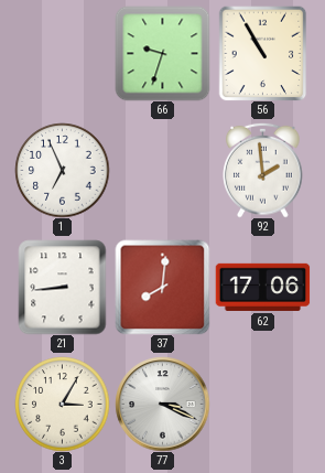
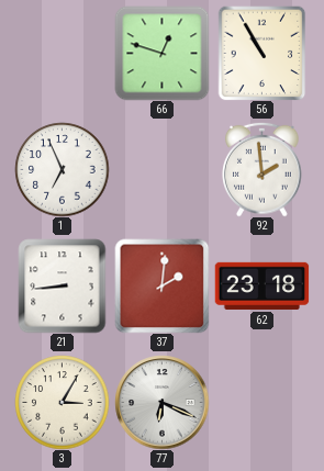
66: 9:33 -> 12:48
37: 8:01 -> 2:01
62: 17:06 -> 23:18
77: 3:19 -> 6:19
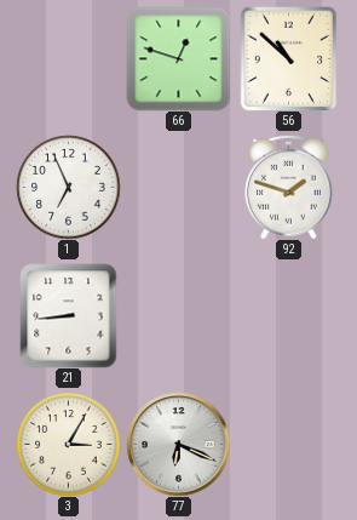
56: 10:55 -> 10:52
92: 1:59 -> 1:48
37: 2:01 -> none
62: 23:18 -> none
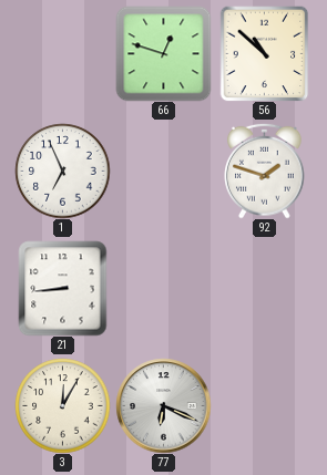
3: 3:05 -> 12:05
